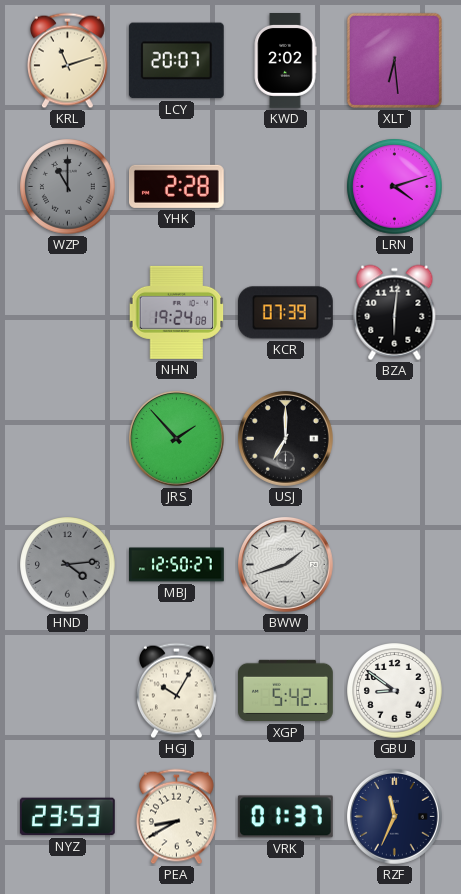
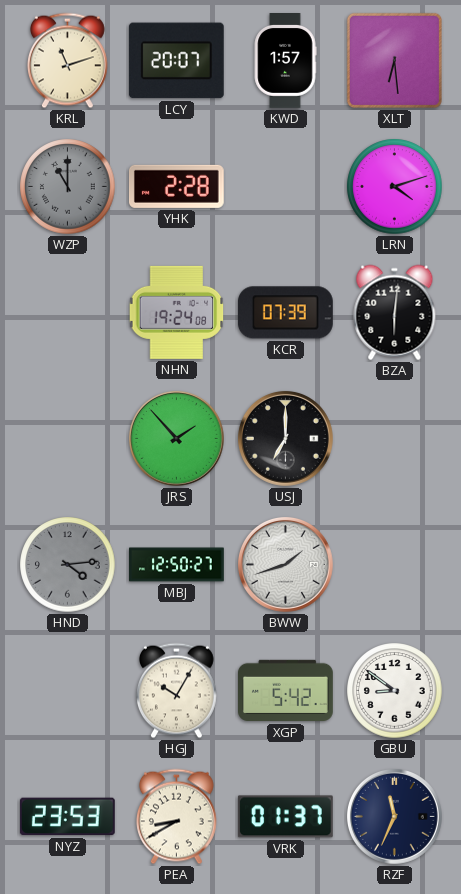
KWD: 2:02 -> 1:57
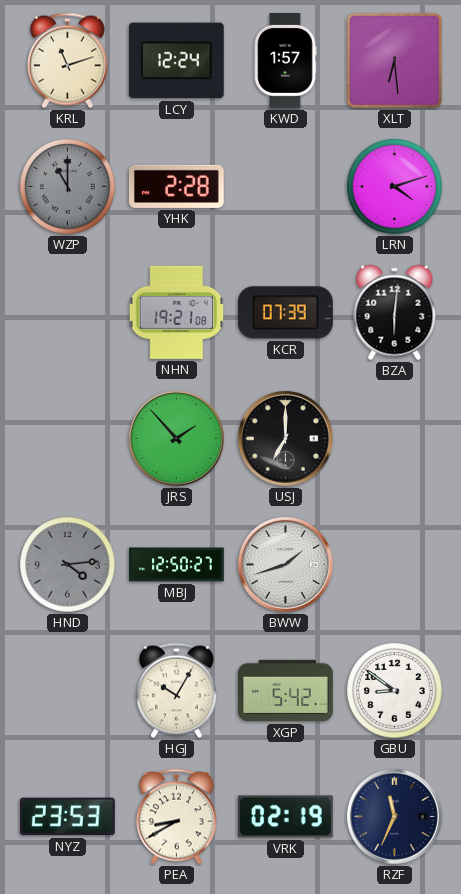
LCY: 20:07 -> 12:24
NHN: 19:24 -> 19:21
VRK: 01:37 -> 02:19
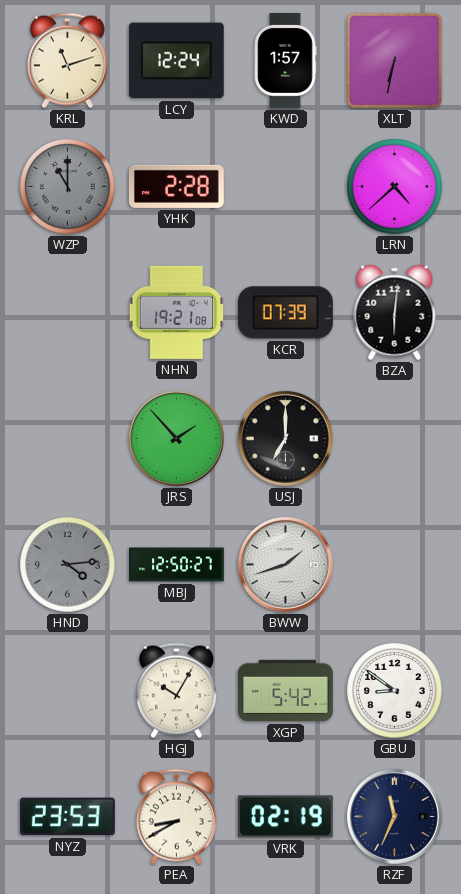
XLT: 6:29 -> 6:32
LRN: 4:12 -> 4:38
